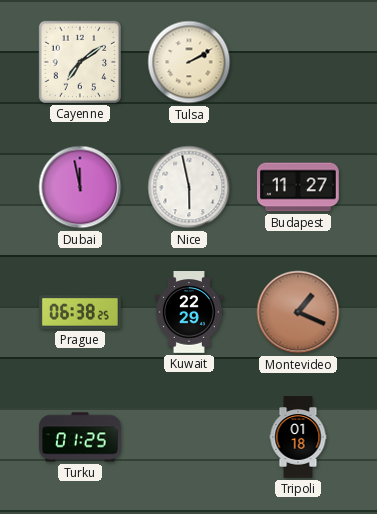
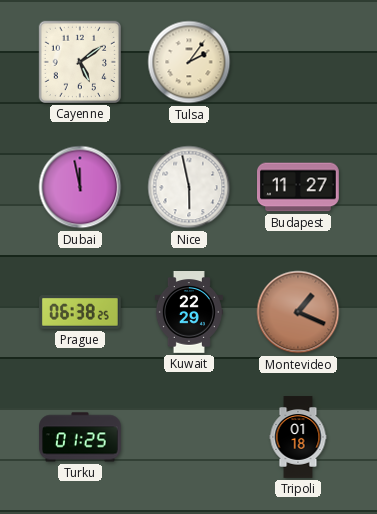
Cayenne: 7:09 -> 5:09
Tulsa: 2:10 -> 2:06
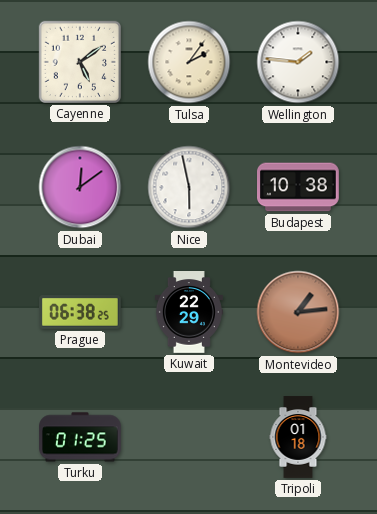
Wellington: none -> 1:46
Dubai: 11:58 -> 12:09
Budapest: 11:27 -> 10:38
Montevideo: 1:19 -> 1:14
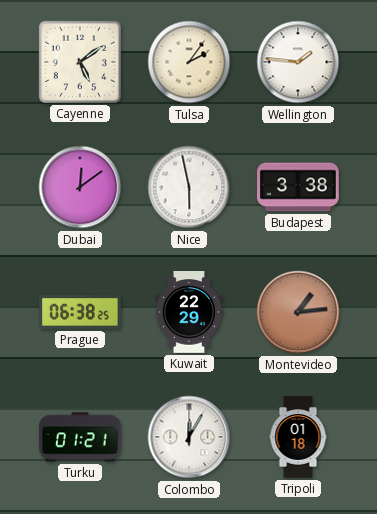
Budapest: 10:38 -> 3:38
Turku: 01:25 -> 01:21
Colombo: none -> 12:05
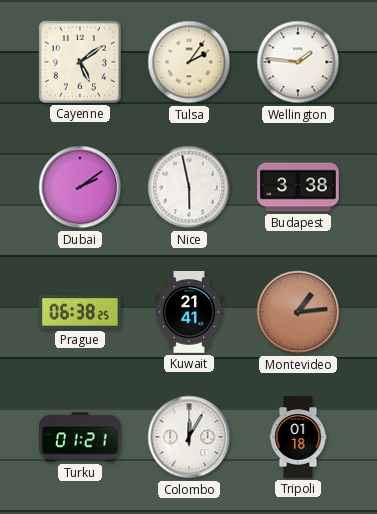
Dubai: 12:09 -> 2:09
Kuwait: 22:29 -> 21:41
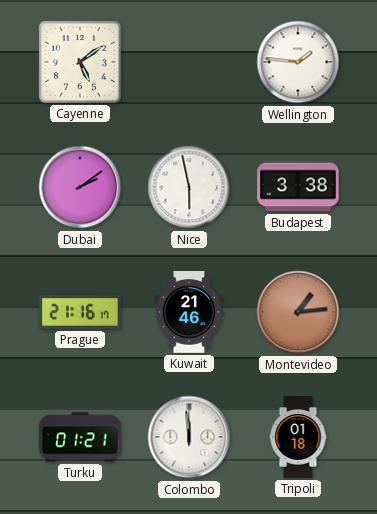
Tulsa: 2:06 -> none
Prague: 06:38 -> 21:16
Kuwait: 21:41 -> 21:46
Colombo: 12:05 -> 11:59
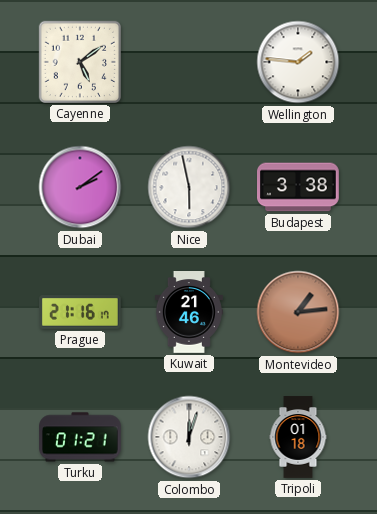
Colombo: 11:59 -> 12:03
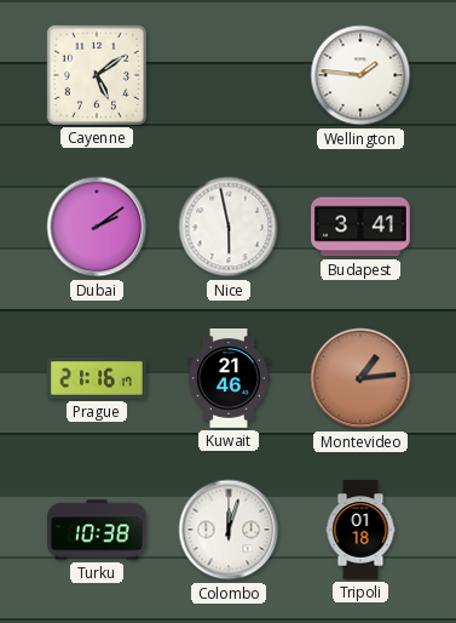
Budapest: 3:38 -> 3:41
Turku: 01:21 -> 10:38
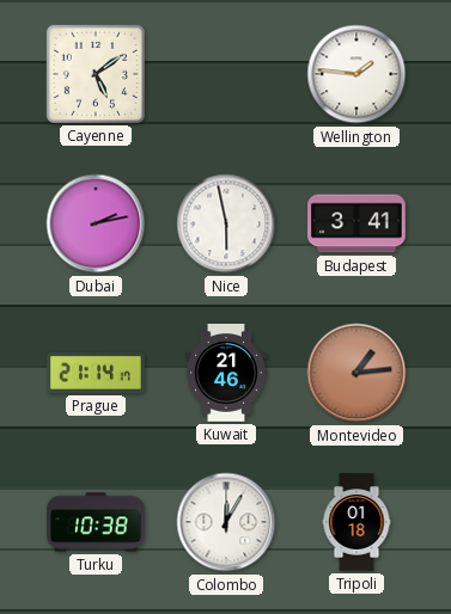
Dubai: 2:09 -> 2:13
Prague: 21:16 -> 21:14
Colombo: 12:03 -> 12:05
